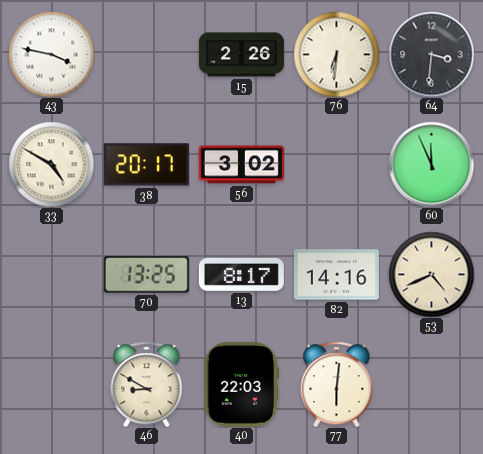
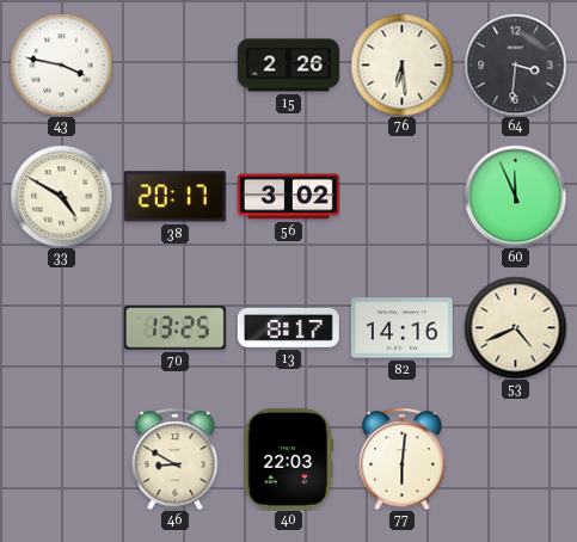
76: 6:31 -> 6:29
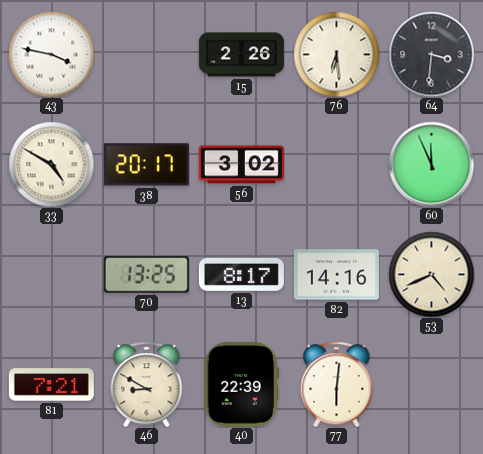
81: none -> 7:21
40: 22:03 -> 22:39
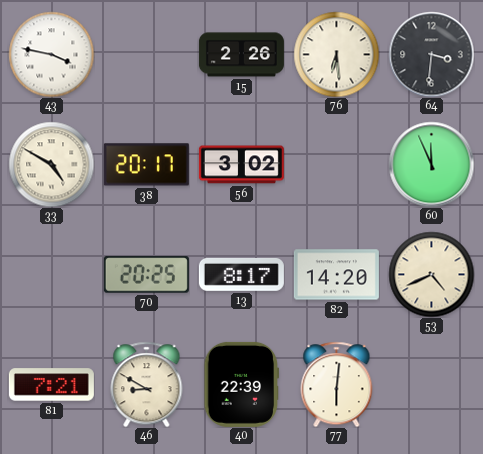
70: 13:25 -> 20:25
82: 14:16 -> 14:20
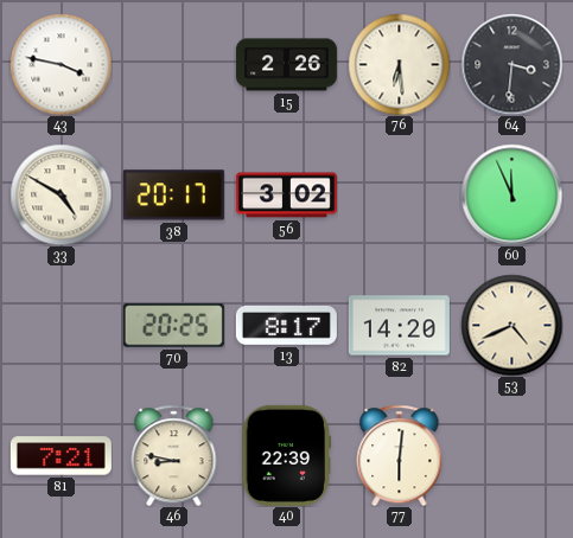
46: 8:50 -> 8:47
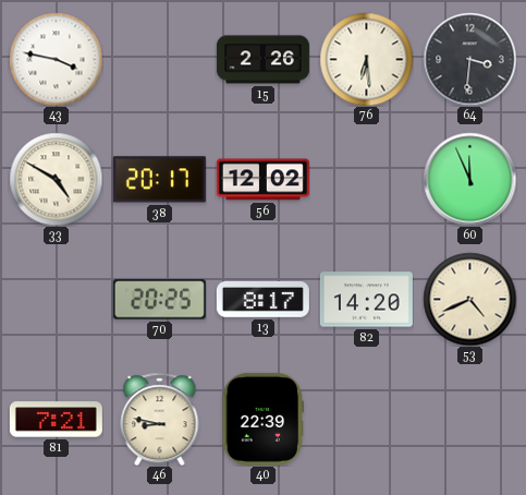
56: 3:02 -> 12:02
77: 6:01 -> none
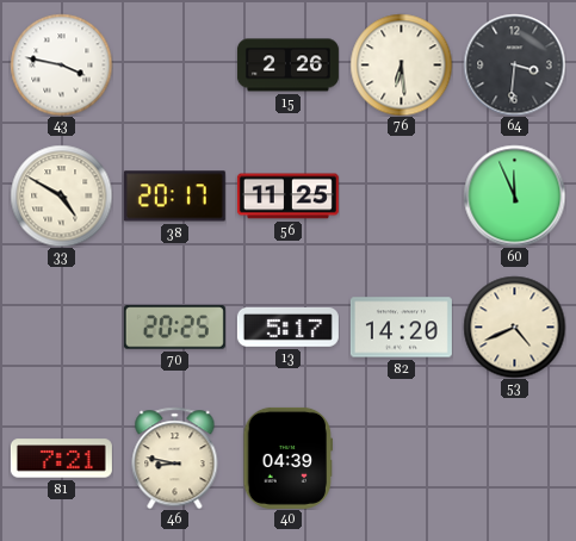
56: 12:02 -> 11:25
13: 8:17 -> 5:17
40: 22:39 -> 04:39
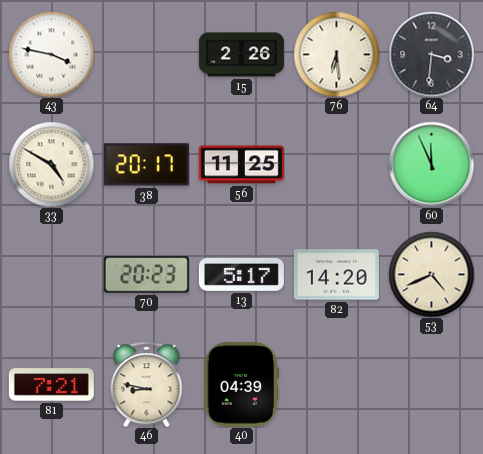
70: 20:25 -> 20:23
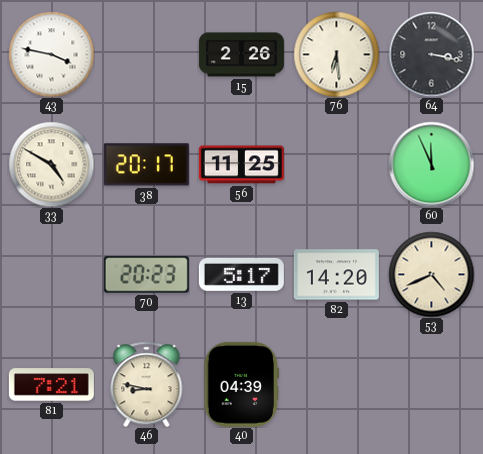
64: 3:31 -> 3:17
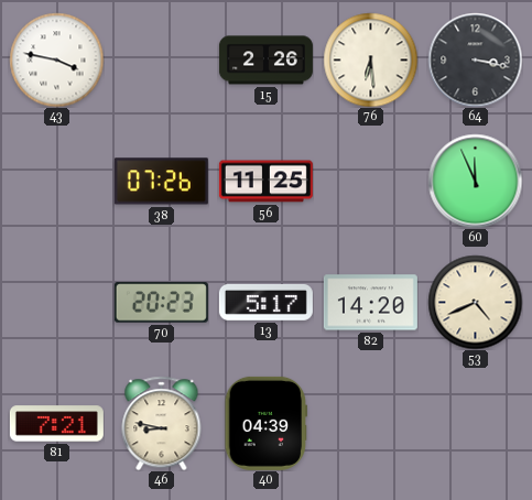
33: 4:50 -> none
38: 20:17 -> 07:26
